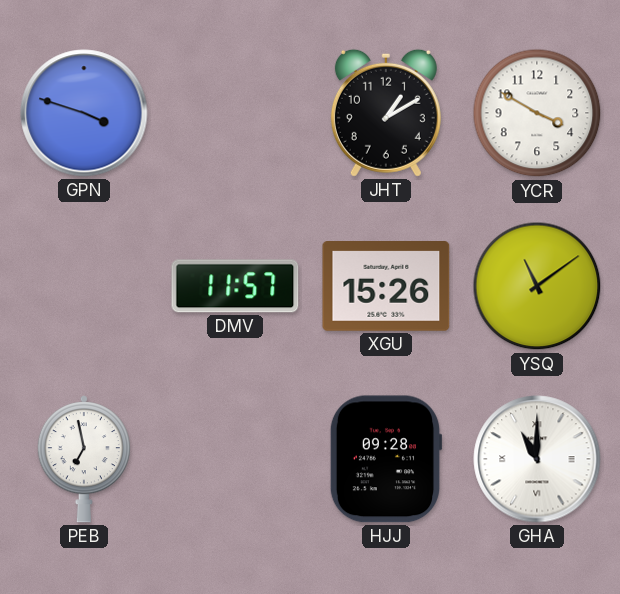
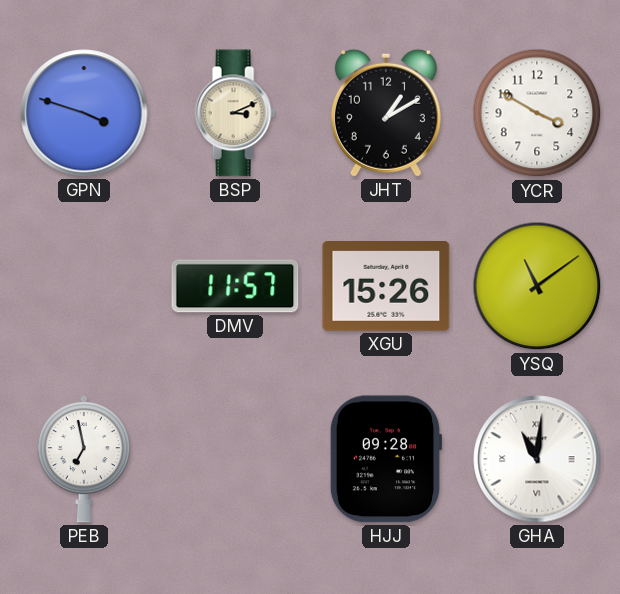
BSP: none -> 3:11
GHA: 11:00 -> 11:01
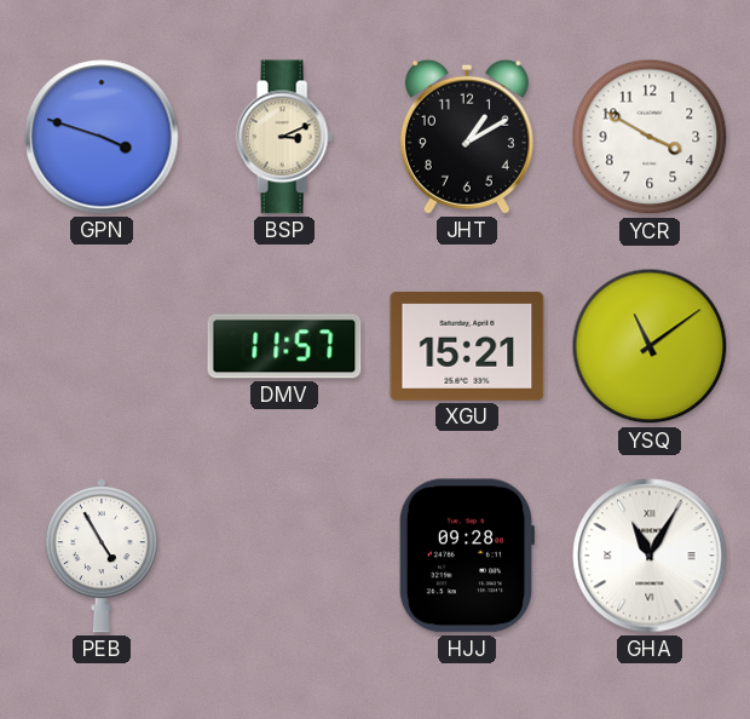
XGU: 15:26 -> 15:21
PEB: 6:58 -> 4:55
GHA: 11:01 -> 11:05
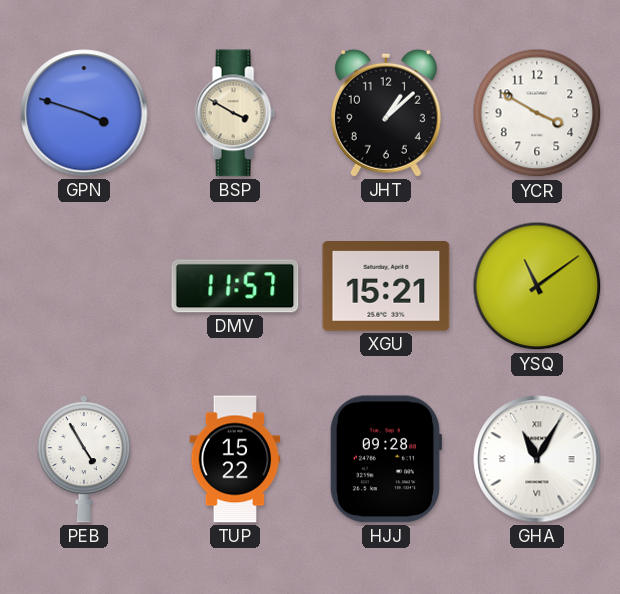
BSP: 3:11 -> 3:50
JHT: 1:10 -> 1:08
TUP: none -> 15:22
